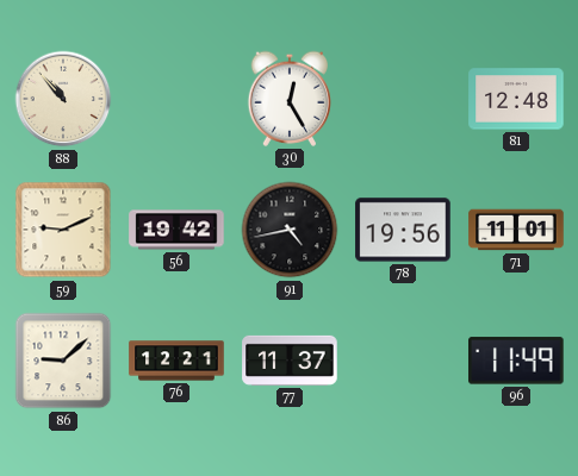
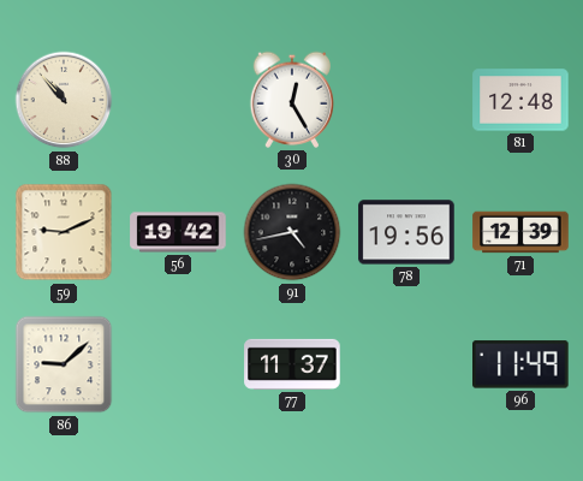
71: 11:01 -> 12:39
76: 12:21 -> none
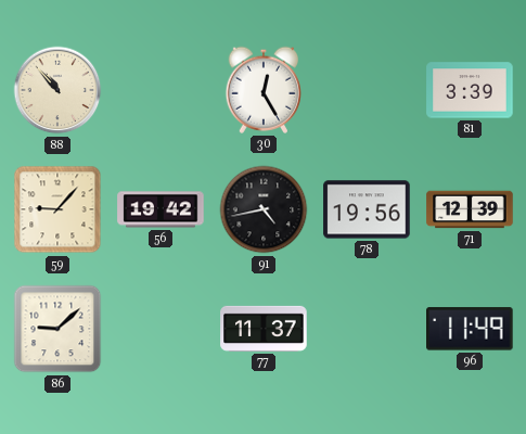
81: 12:48 -> 3:39
59: 9:11 -> 9:07
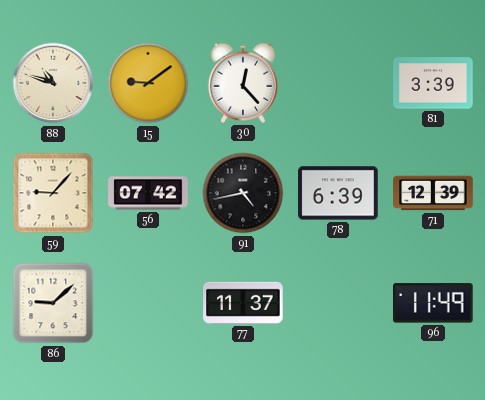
88: 10:53 -> 10:48
15: none -> 9:09
30: 12:25 -> 12:23
56: 19:42 -> 07:42
78: 19:56 -> 6:39
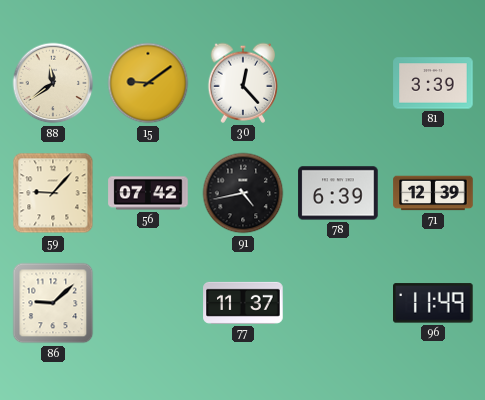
88: 10:48 -> 11:39
